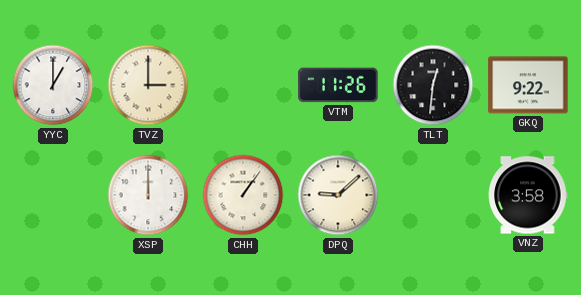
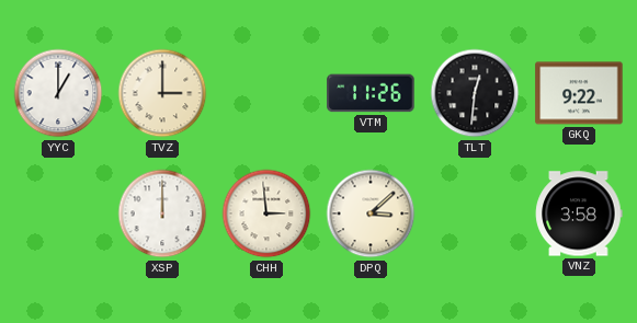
CHH: 1:06 -> 2:59
DPQ: 9:08 -> 3:08
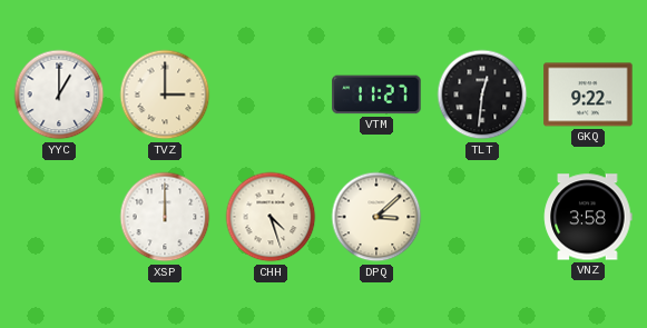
VTM: 11:26 -> 11:27
CHH: 2:59 -> 4:27
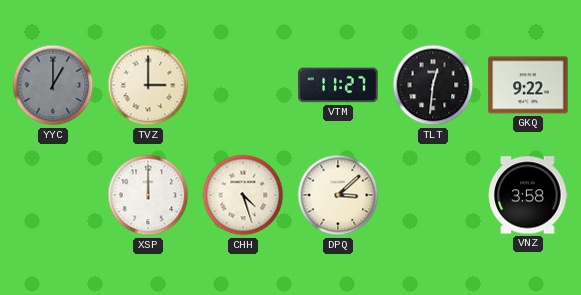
YYC dial: white -> grey
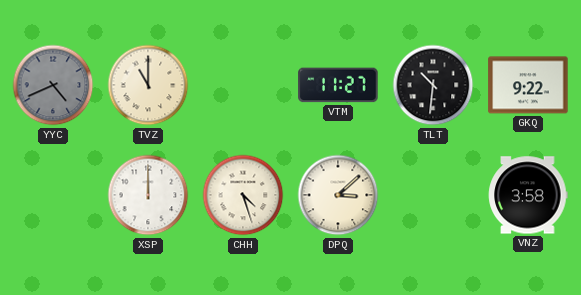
YYC: 1:00 -> 4:41
TVZ: 3:00 -> 11:00
TLT: 12:31 -> 10:31
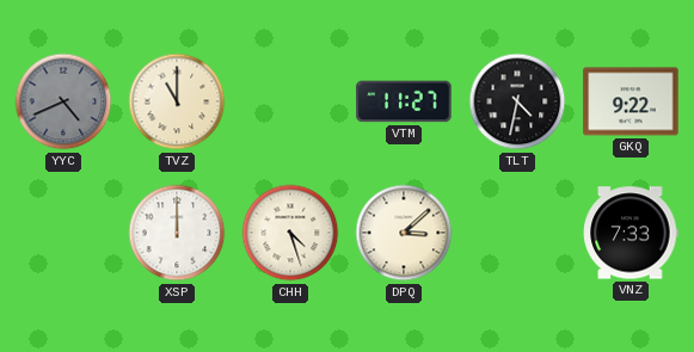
TLT: 10:31 -> 4:32
VNZ: 3:58 -> 7:33
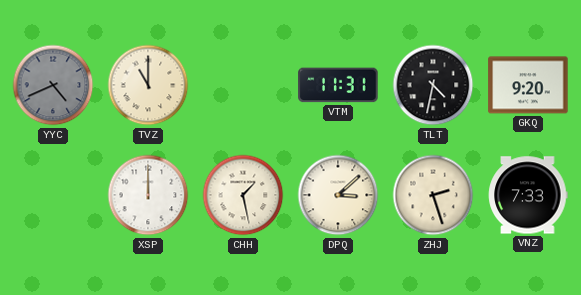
VTM: 11:27 -> 11:31
GKQ: 9:22 -> 9:20
CHH: 4:27 -> 1:28
ZHJ: none -> 2:27
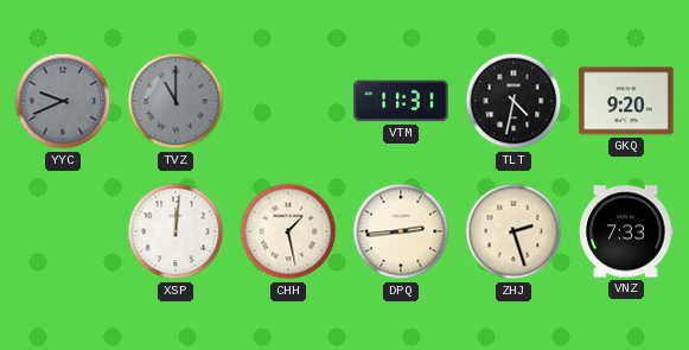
YYC: 4:41 -> 9:41
TVZ dial: cream -> grey
XSP: 12:00 -> 12:01
DPQ: 3:08 -> 2:44
